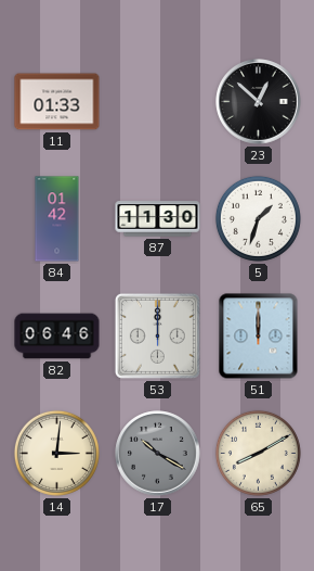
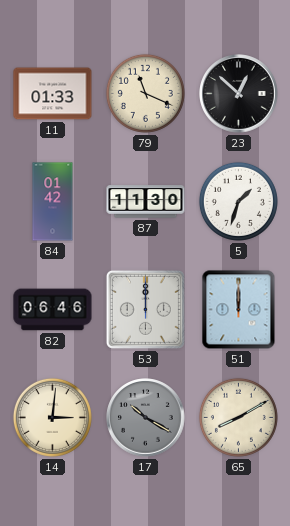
79: none -> 11:19
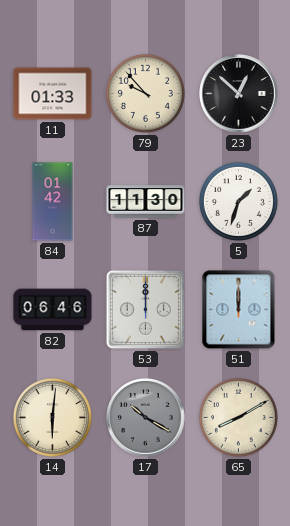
79: 11:19 -> 9:53
14: 3:01 -> 6:01
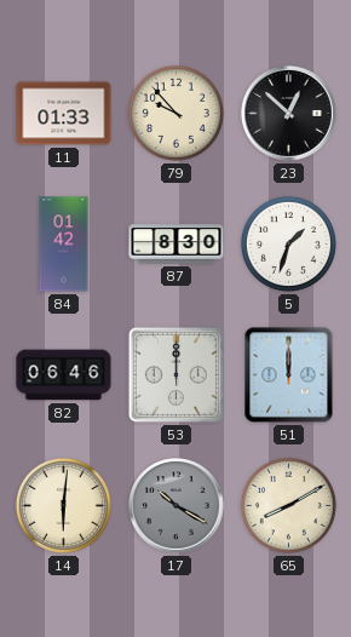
87: 11:30 -> 8:30
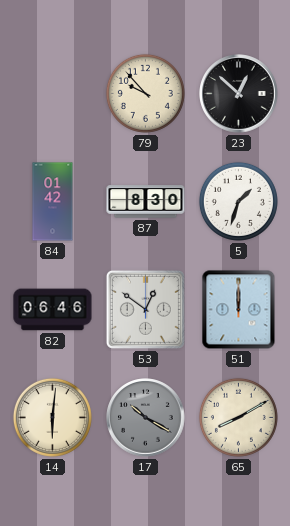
11: 01:33 -> none
53: 12:00 -> 12:51
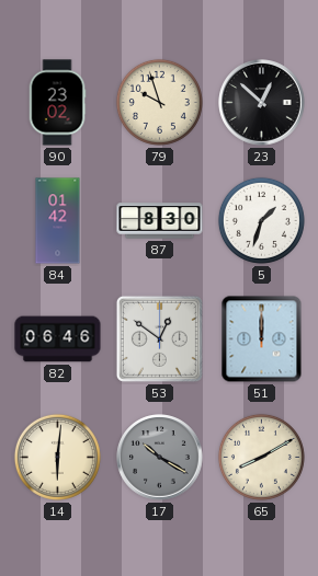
90: none -> 23:02
79: 9:53 -> 9:57
